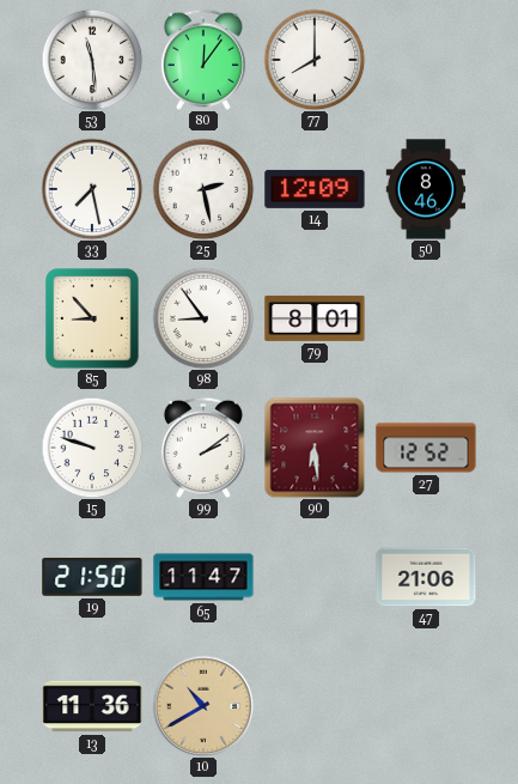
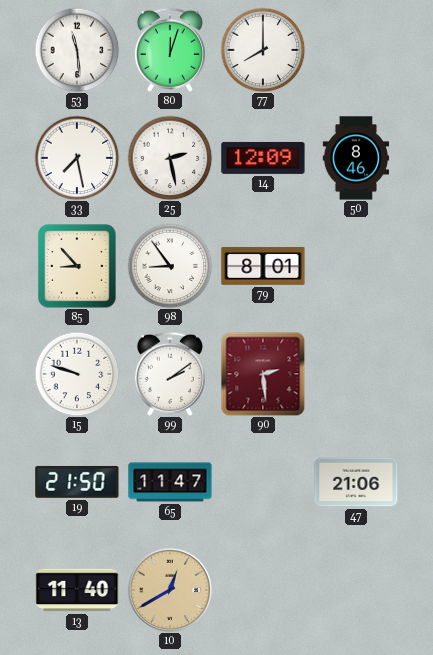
80: 12:06 -> 12:03
90: 6:29 -> 2:29
27: 12:52 -> none
13: 11:36 -> 11:40
10: 10:40 -> 12:40
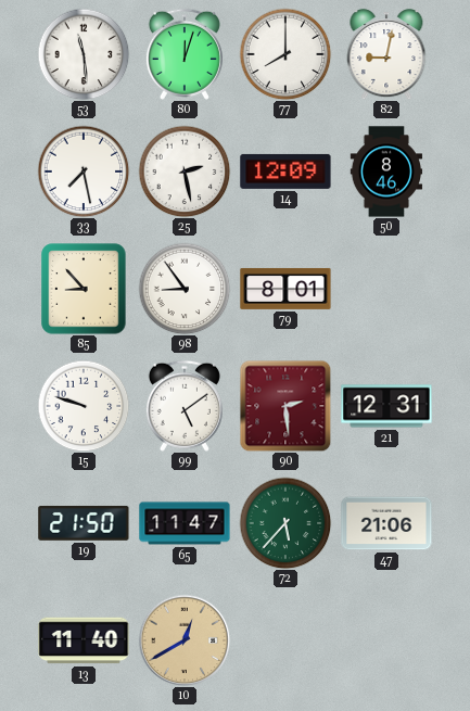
82: none -> 9:02
99: 2:09 -> 5:09
21: none -> 12:31
72: none -> 5:37
